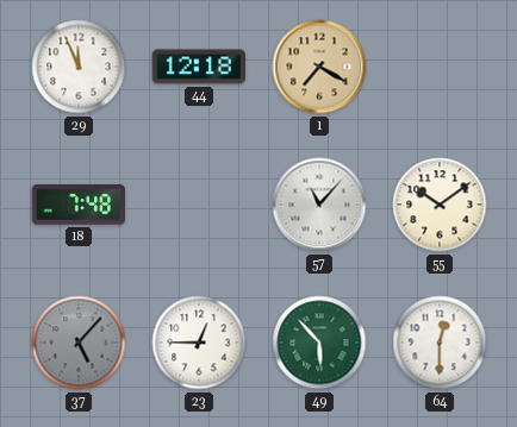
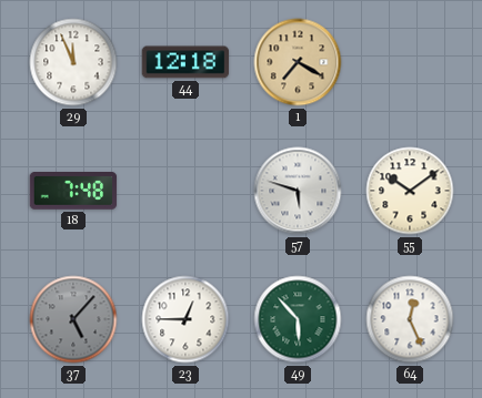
57: 11:07 -> 5:48
64: 12:30 -> 12:26
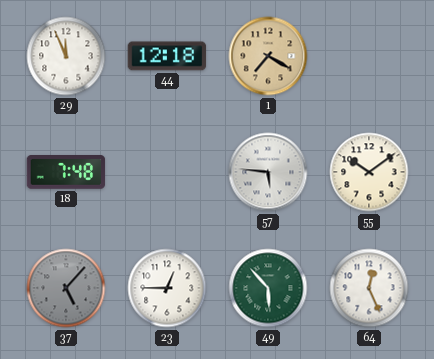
57: 5:48 -> 5:46
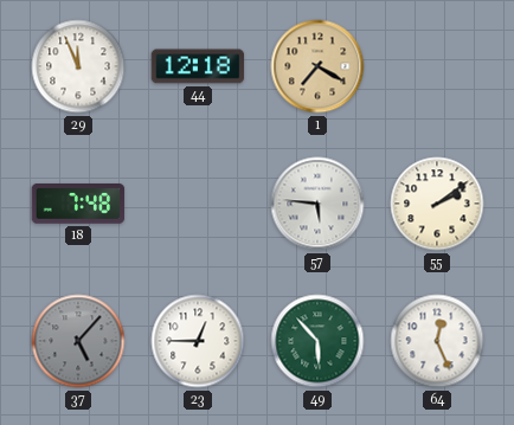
55: 10:09 -> 2:09
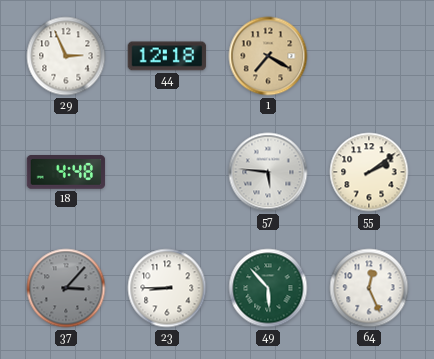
29: 11:56 -> 2:56
18: 7:48 -> 4:48
37: 5:07 -> 3:07
23: 12:45 -> 8:45
